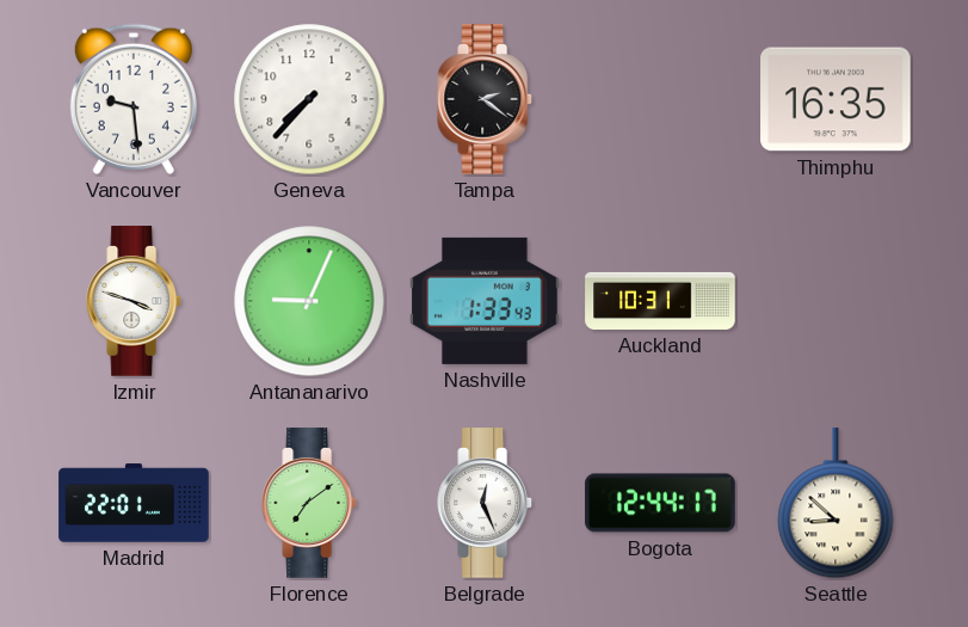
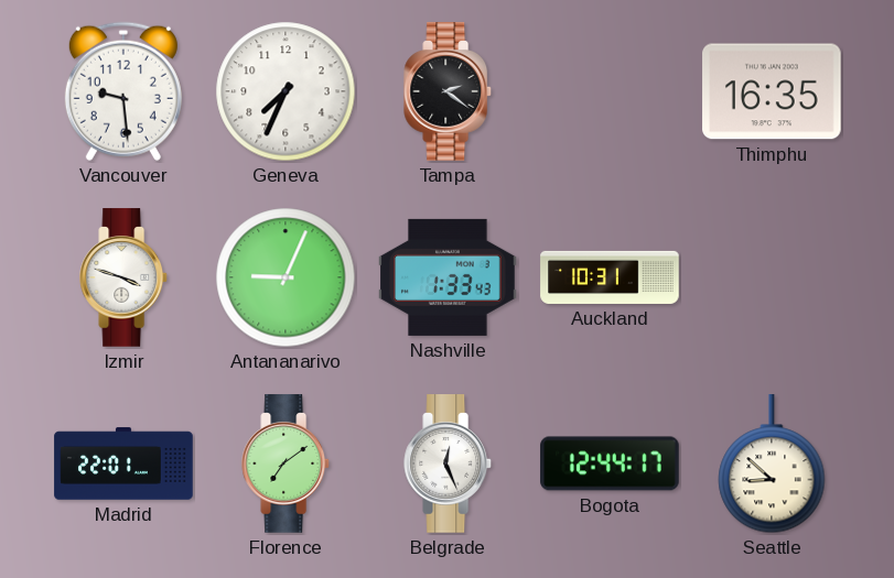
Geneva: 7:37 -> 7:34
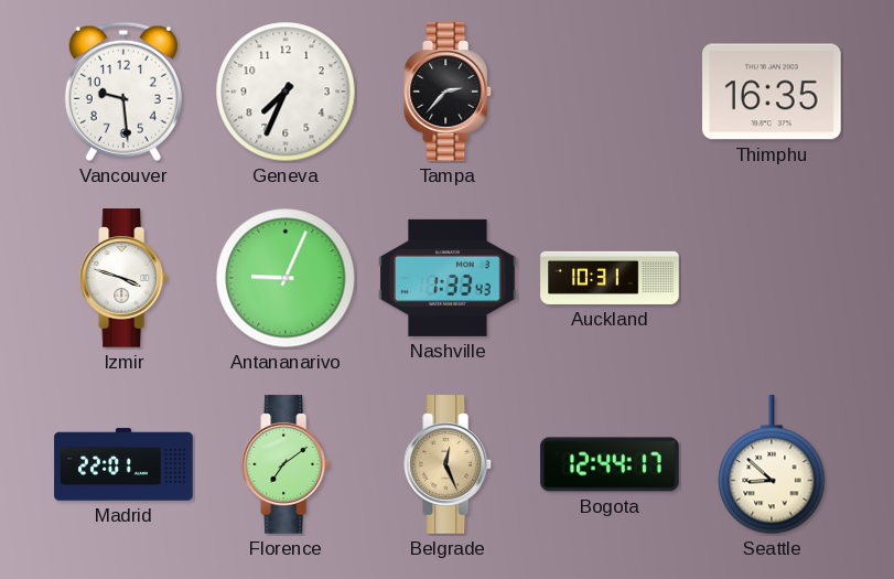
Tampa: 2:21 -> 2:37
Belgrade dial: white -> champagne
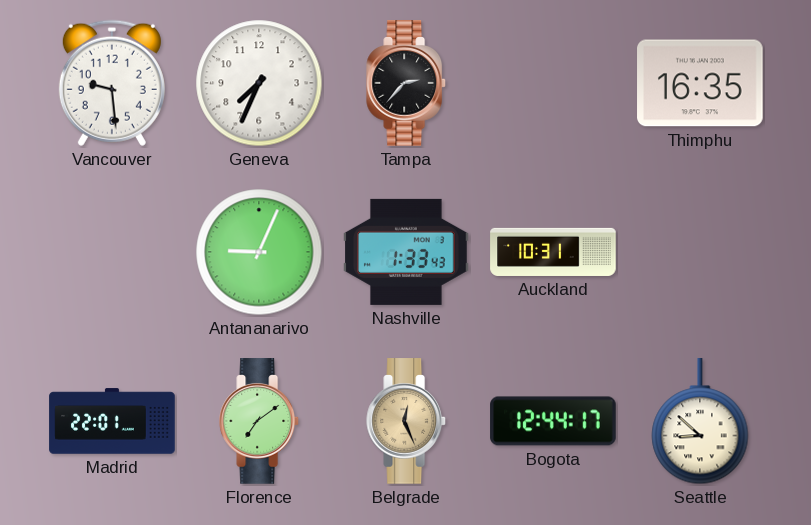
Izmir: 3:48 -> none
